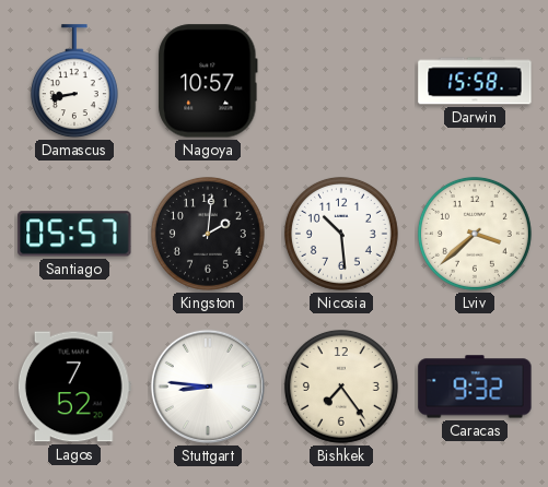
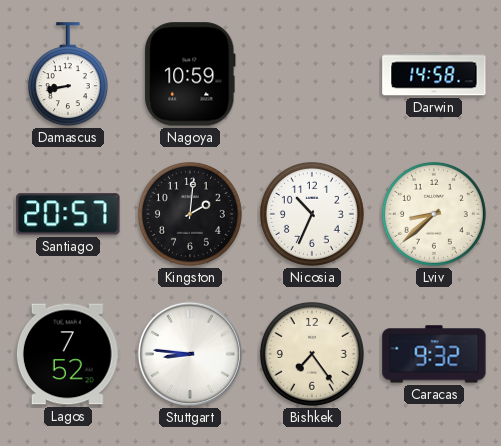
Nagoya: 10:57 -> 10:59
Darwin: 15:58 -> 14:58
Santiago: 05:57 -> 20:57
Nicosia: 10:29 -> 10:34
Lviv: 3:38 -> 8:38
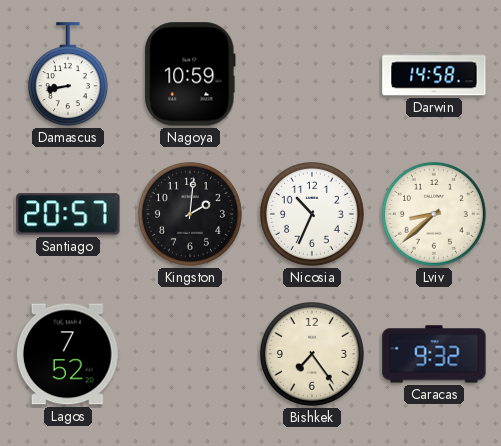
Stuttgart: 8:46 -> none
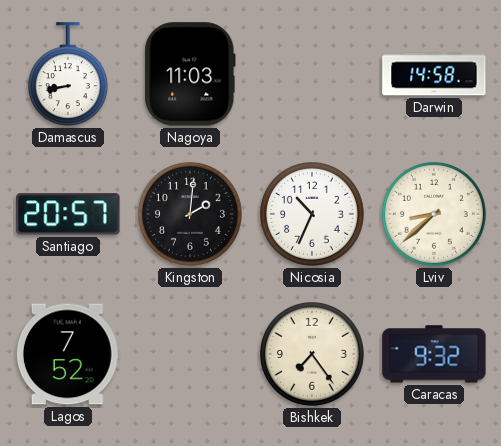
Nagoya: 10:59 -> 11:03
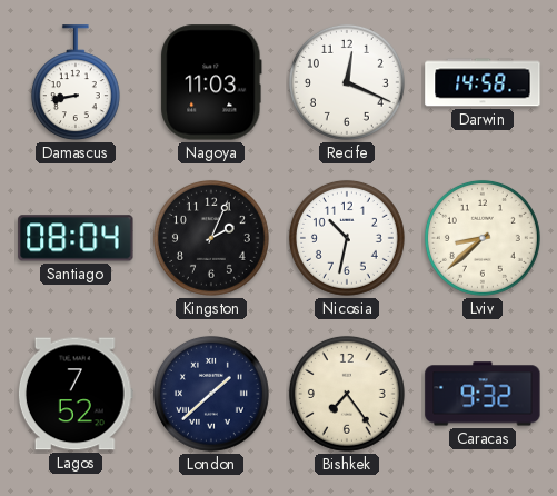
Recife: none -> 12:19
Santiago: 20:57 -> 08:04
Kingston: 2:01 -> 2:04
Nicosia: 10:34 -> 10:32
London: none -> 1:38
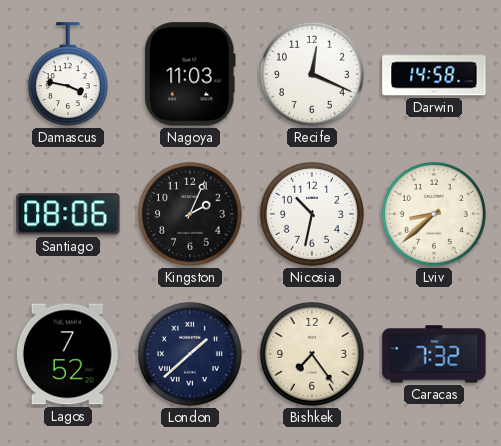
Damascus: 8:43 -> 3:47
Santiago: 08:04 -> 08:06
Caracas: 9:32 -> 7:32
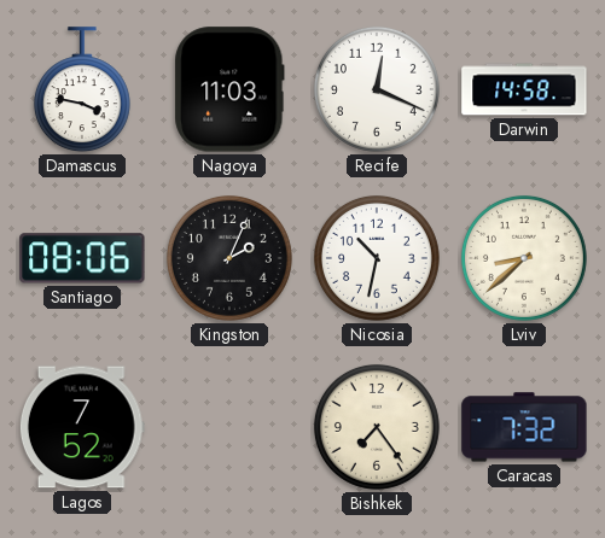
London: 1:38 -> none
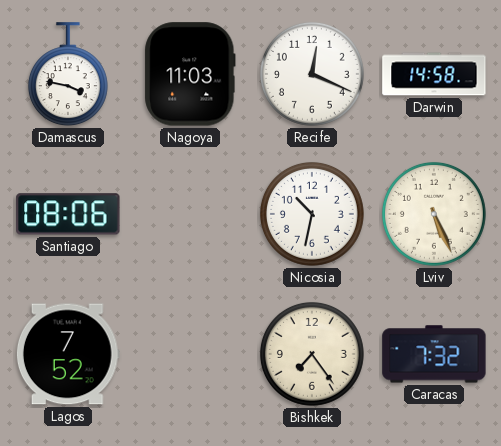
Kingston: 2:04 -> none
Lviv: 8:38 -> 5:26
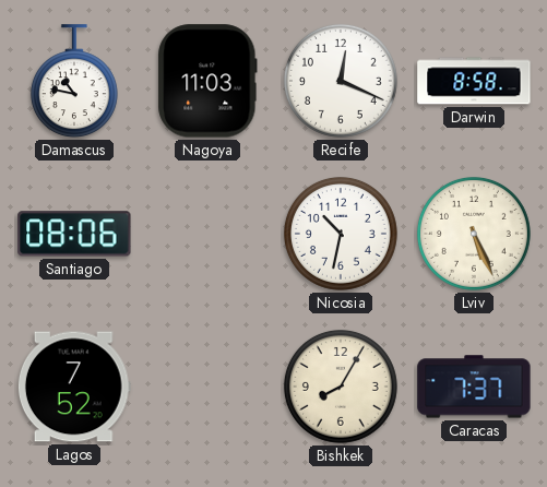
Damascus: 3:47 -> 10:47
Darwin: 14:58 -> 8:58
Bishkek: 7:24 -> 8:05
Caracas: 7:32 -> 7:37
